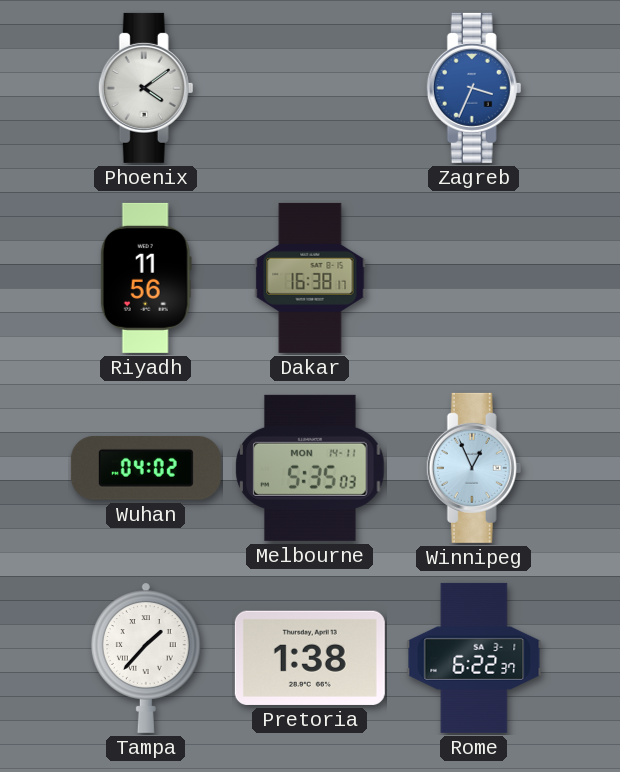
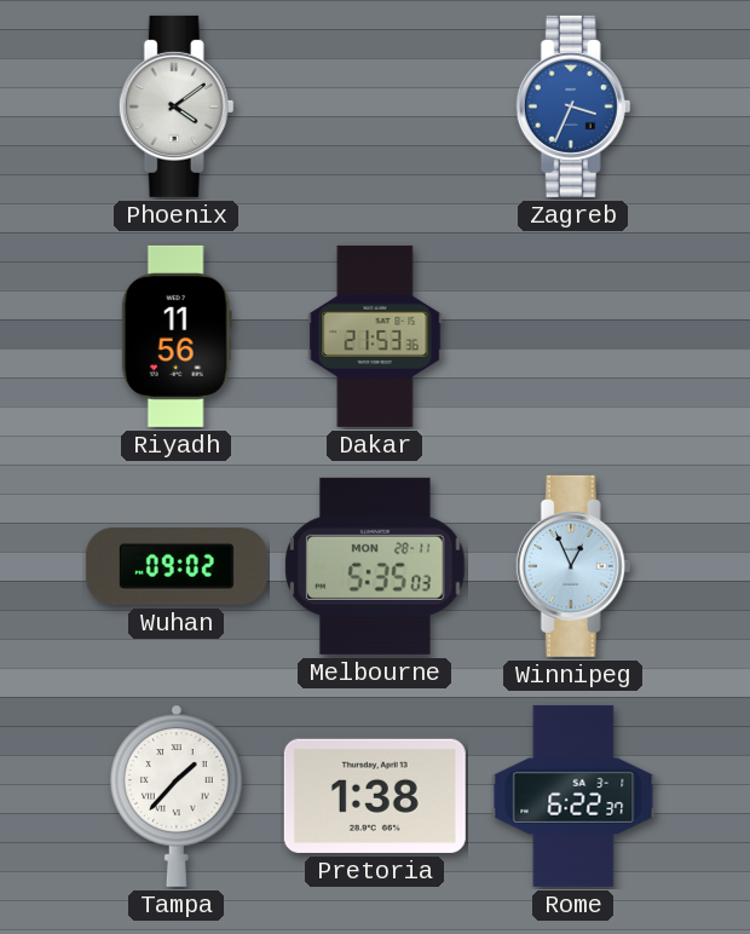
Dakar: 16:38 -> 21:53
Wuhan: 04:02 -> 09:02
Melbourne date: MON 14-11 -> MON 28-11
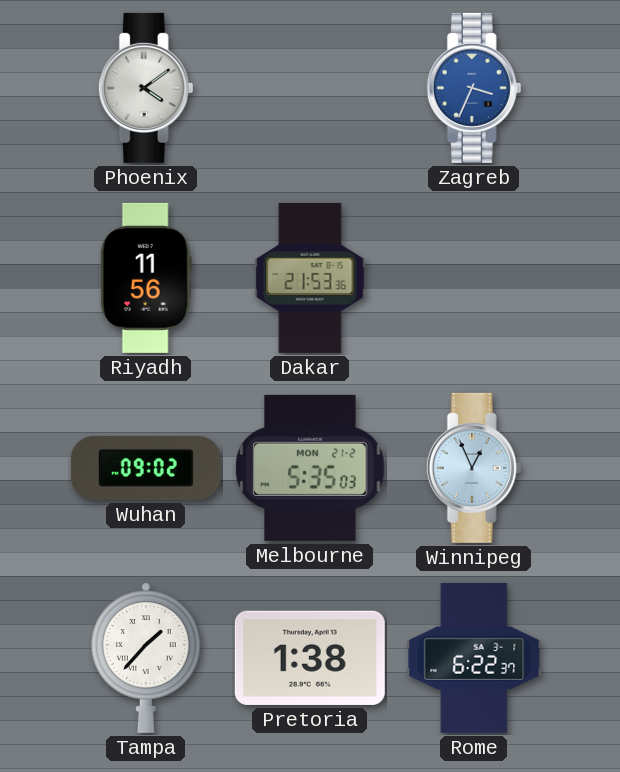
Melbourne date: MON 28-11 -> MON 21-2
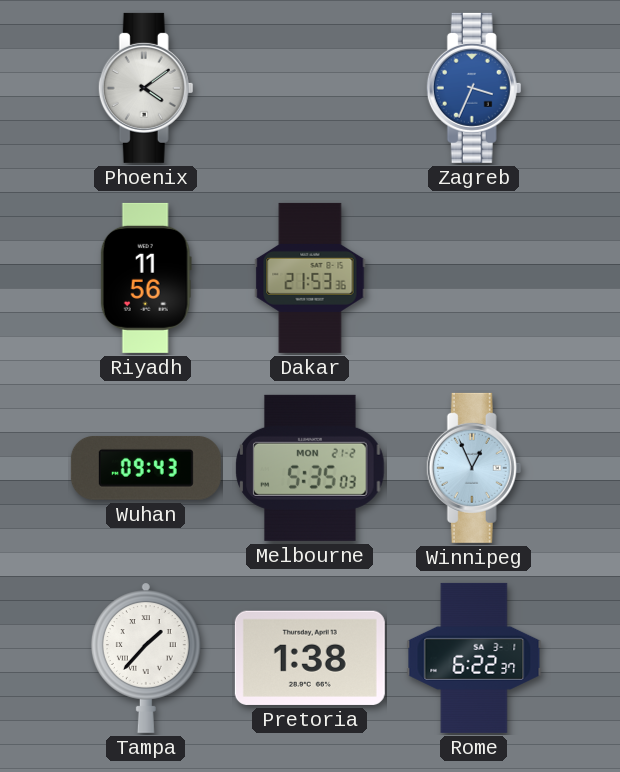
Wuhan: 09:02 -> 09:43
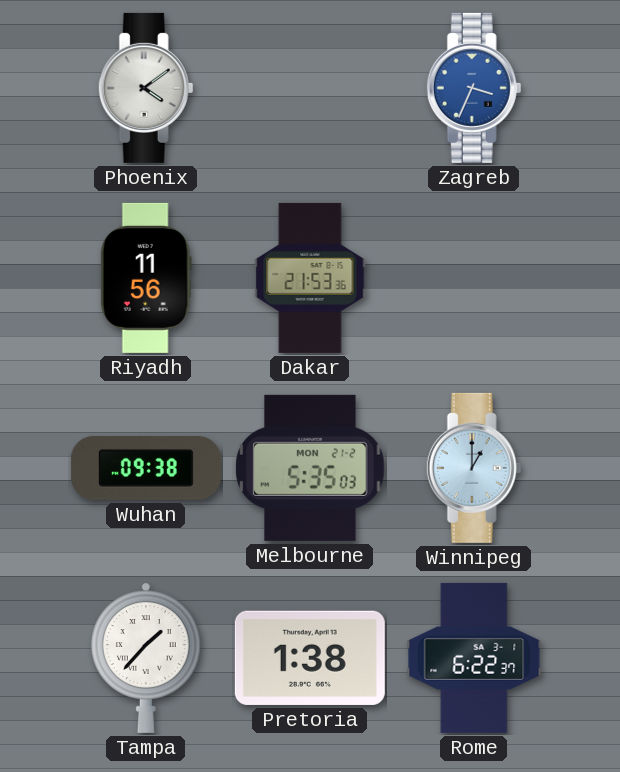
Wuhan: 09:43 -> 09:38
Winnipeg: 12:56 -> 1:00
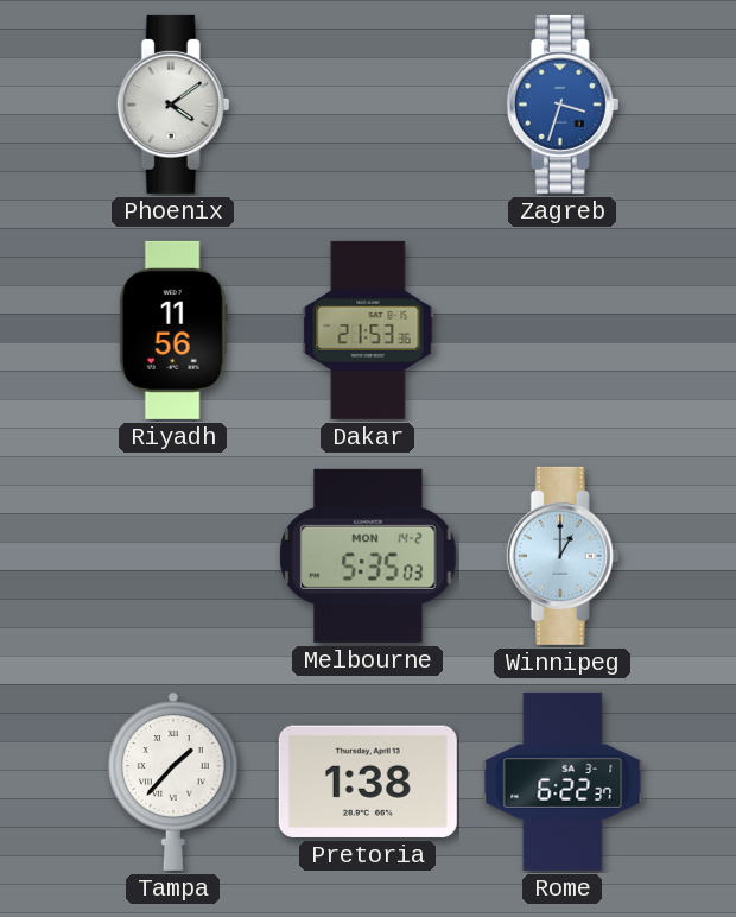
Zagreb: 3:34 -> 3:33
Wuhan: 09:38 -> none
Melbourne date: MON 21-2 -> MON 14-2
